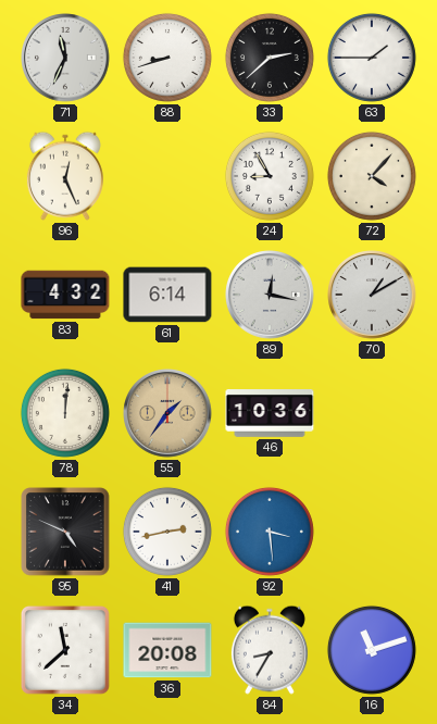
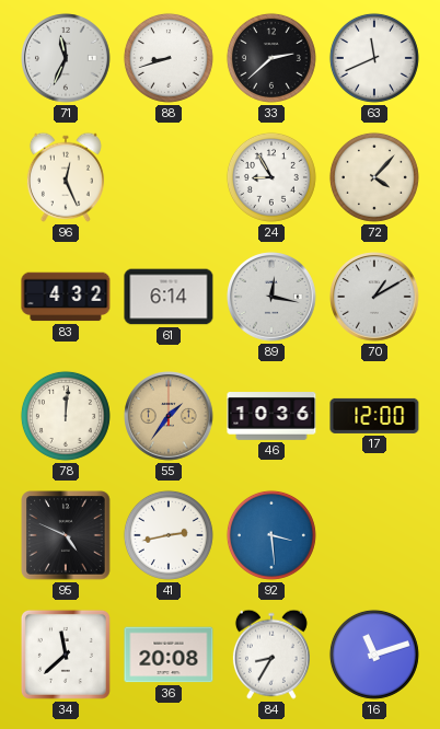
63: 1:45 -> 11:41
17: none -> 12:00
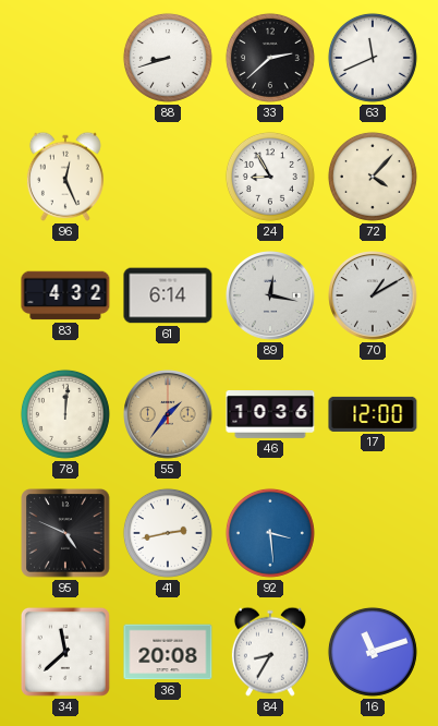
71: 11:34 -> none
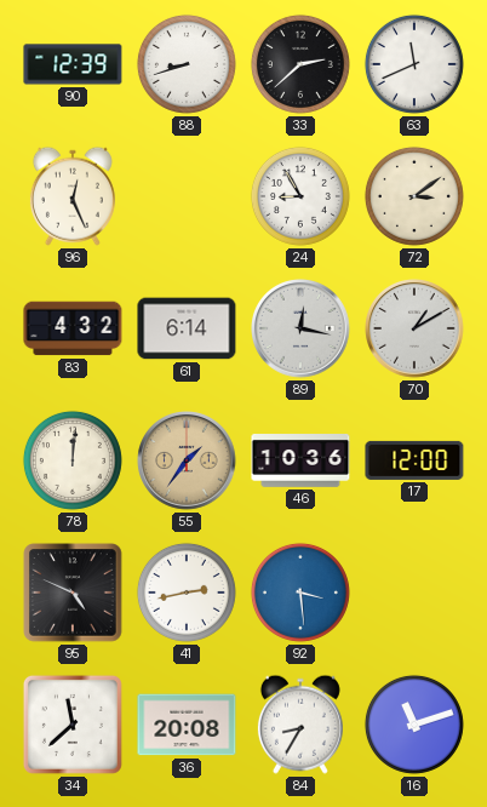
90: none -> 12:39
72: 4:07 -> 3:09
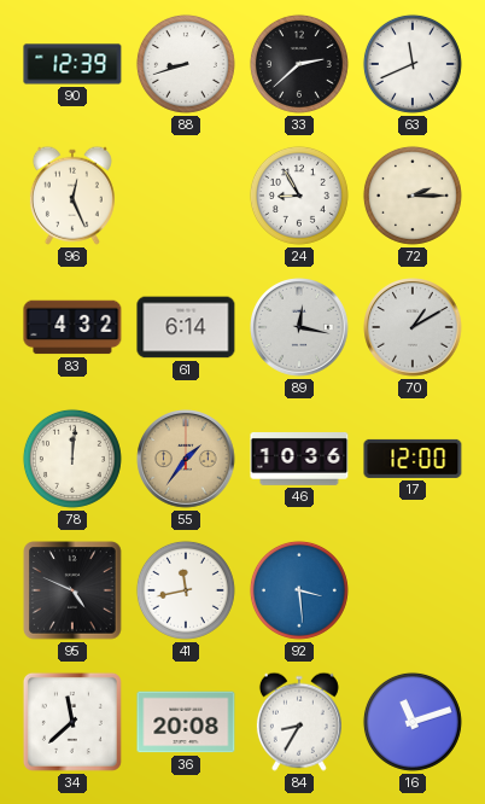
72: 3:09 -> 2:15
41: 2:43 -> 11:43
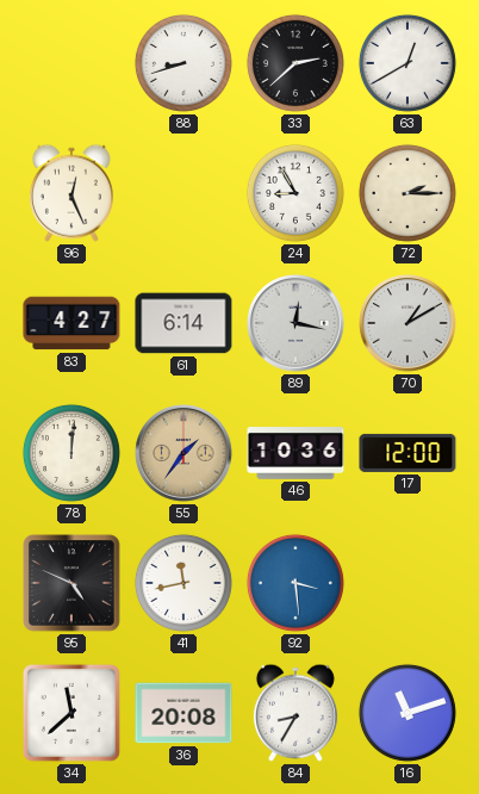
90: 12:39 -> none
63: 11:41 -> 12:40
83: 4:32 -> 4:27
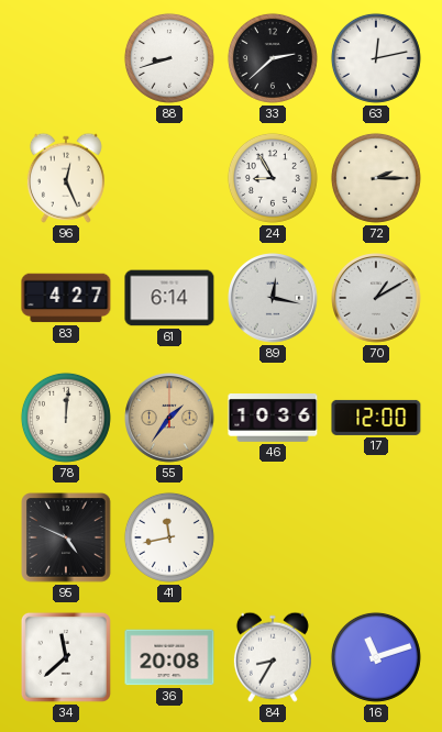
63: 12:40 -> 12:13
92: 3:29 -> none
